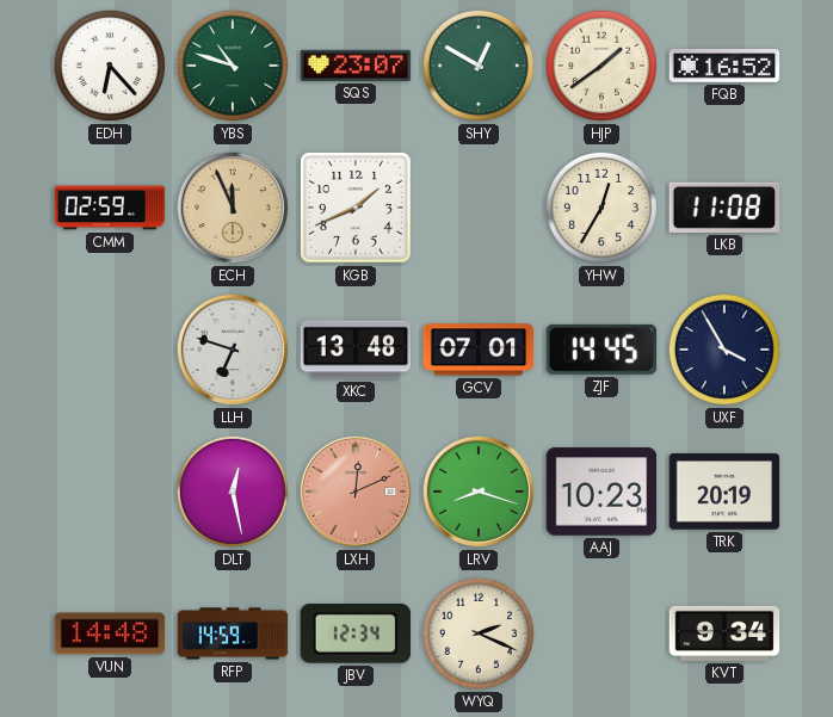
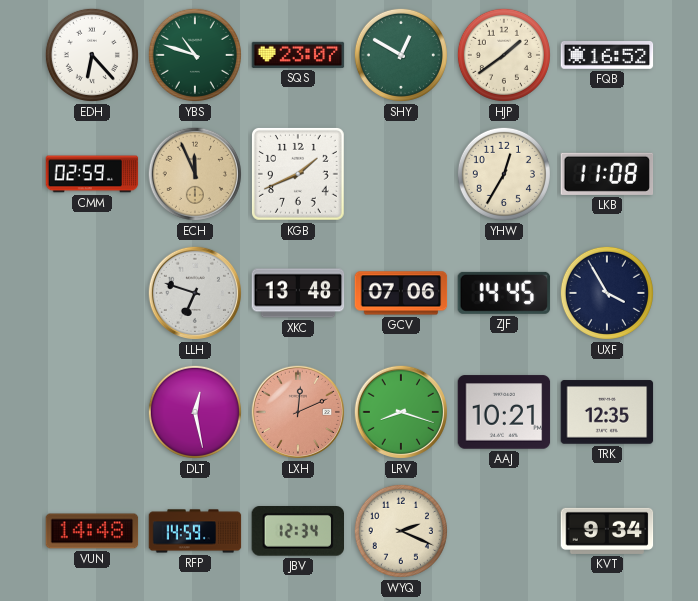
GCV: 07:01 -> 07:06
AAJ: 10:23 -> 10:21
TRK: 20:19 -> 12:35
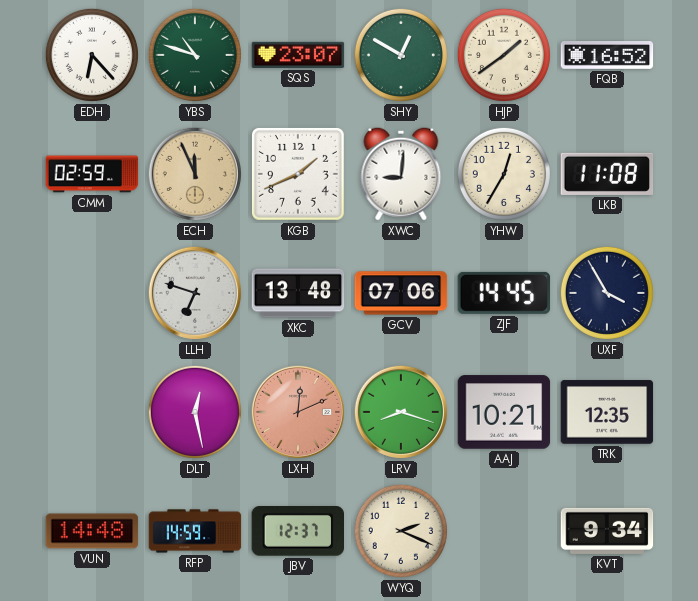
XWC: none -> 9:01
JBV: 12:34 -> 12:37
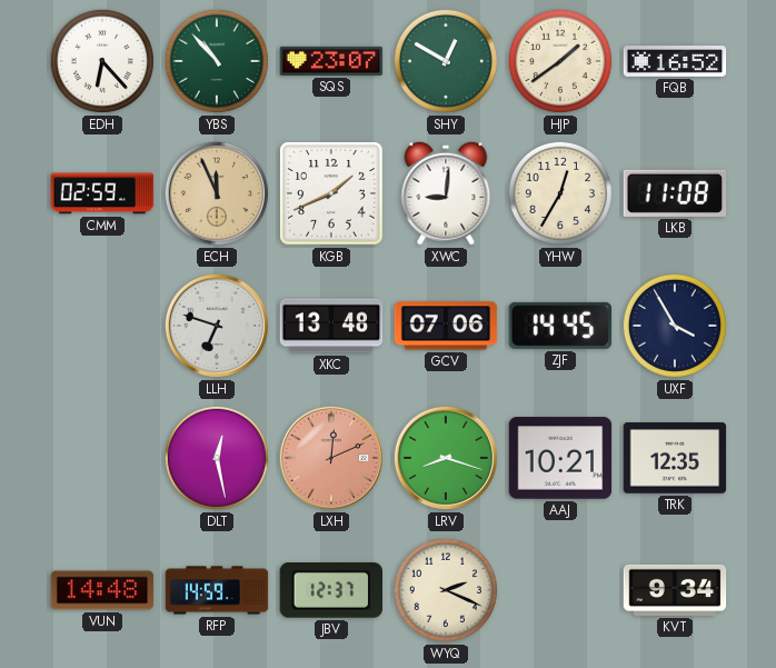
YBS: 10:48 -> 10:53
